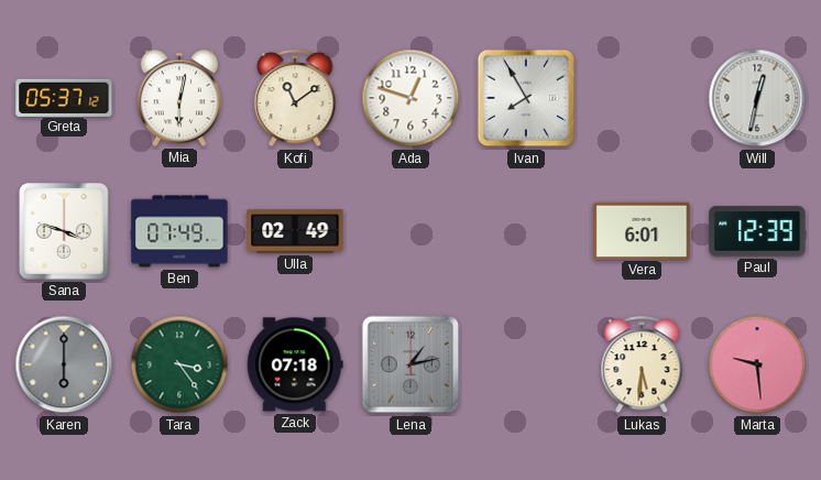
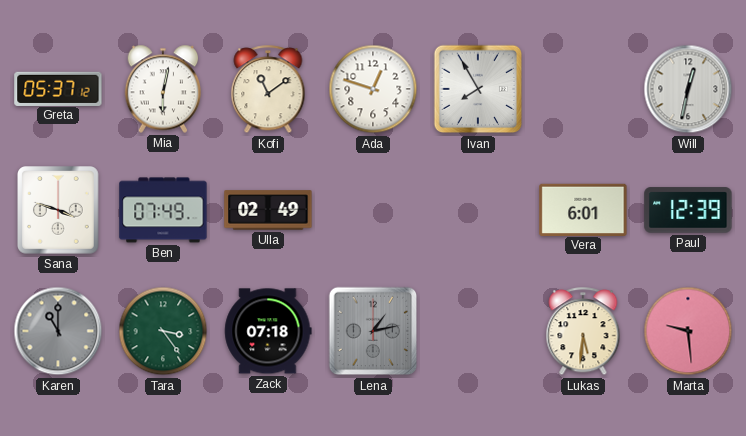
Karen: 6:00 -> 11:00
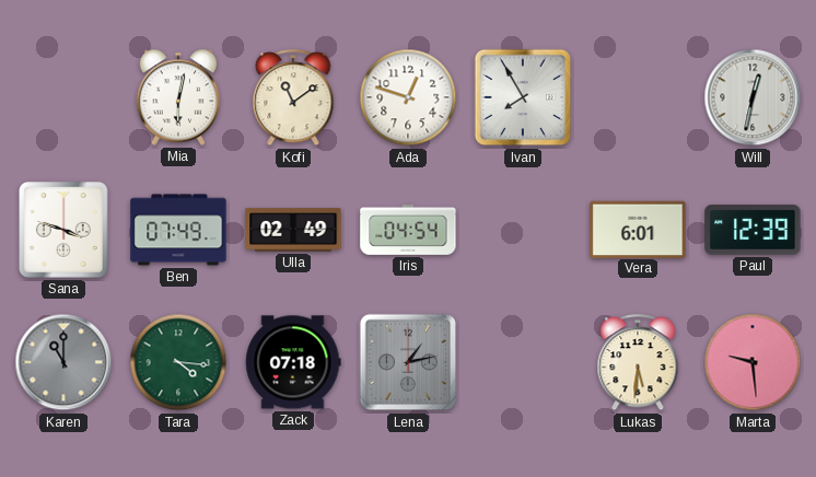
Greta: 05:37 -> none
Iris: none -> 04:54
Tara: 3:24 -> 4:16
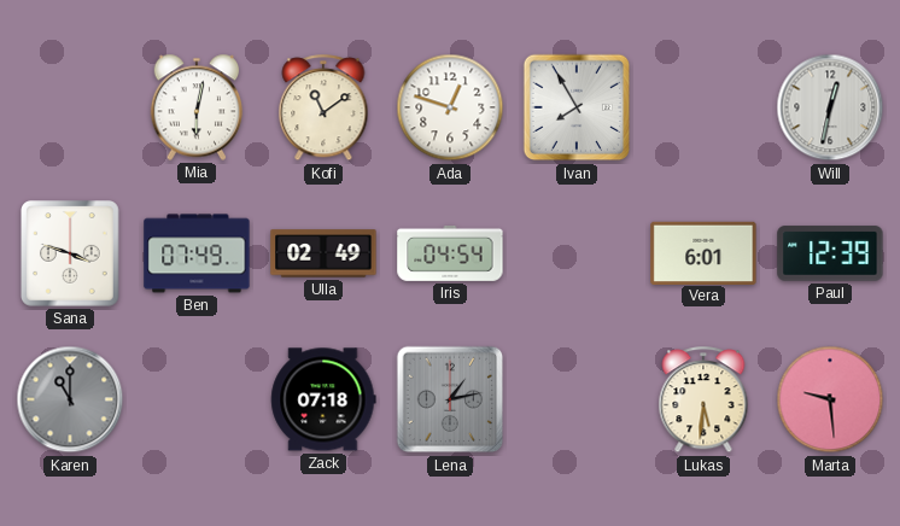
Tara: 4:16 -> none
